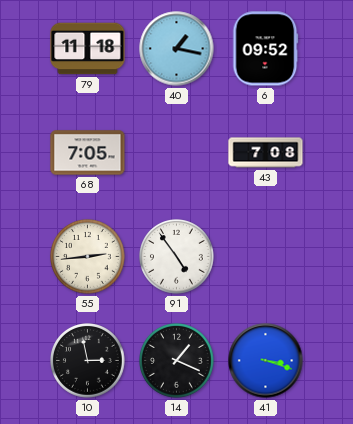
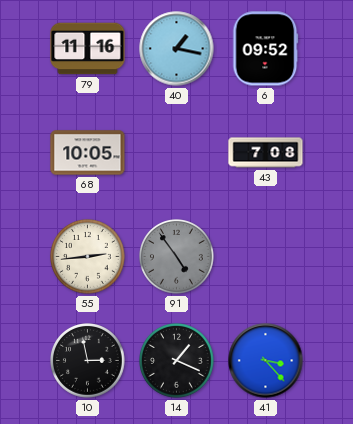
79: 11:18 -> 11:16
68: 7:05 -> 10:05
91 dial: white -> grey
41: 3:18 -> 3:23
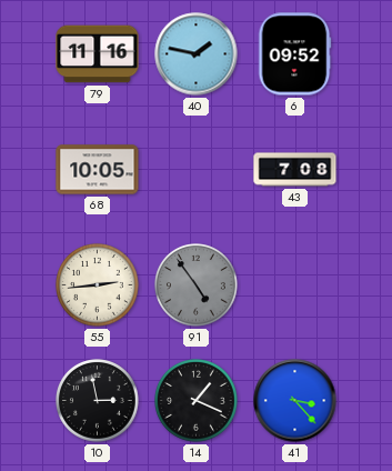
40: 1:17 -> 1:47
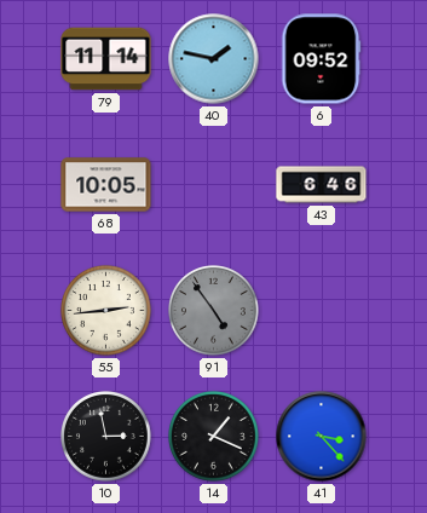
79: 11:16 -> 11:14
43: 7:08 -> 6:46
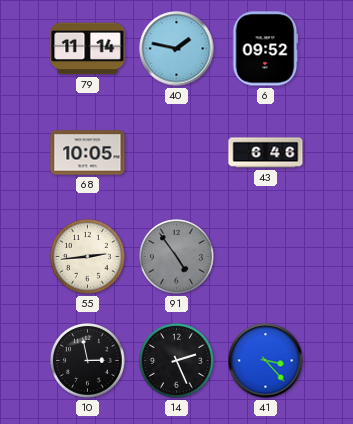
14: 1:19 -> 2:26
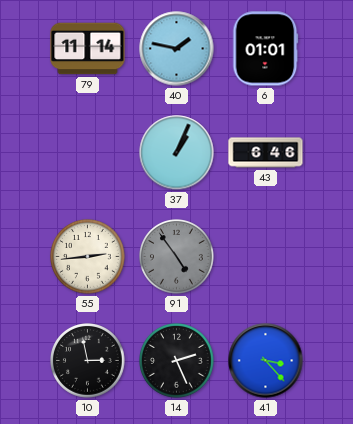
6: 09:52 -> 01:01
68: 10:05 -> none
37: none -> 1:04
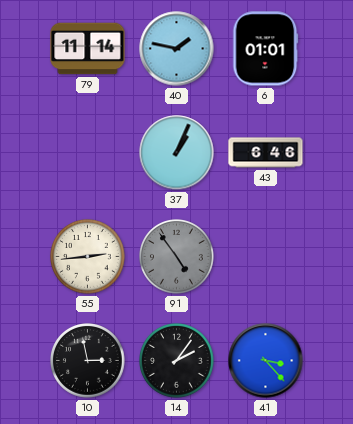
14: 2:26 -> 2:06
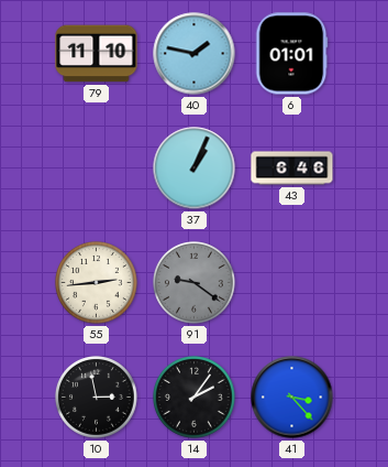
79: 11:14 -> 11:10
91: 4:54 -> 9:21
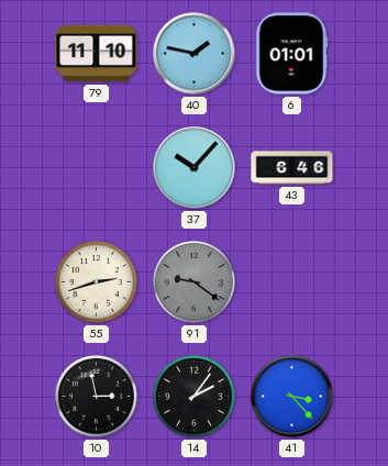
37: 1:04 -> 10:07
55: 2:44 -> 2:42
